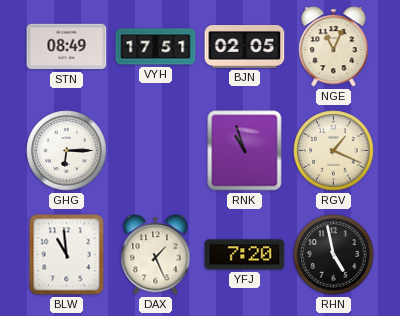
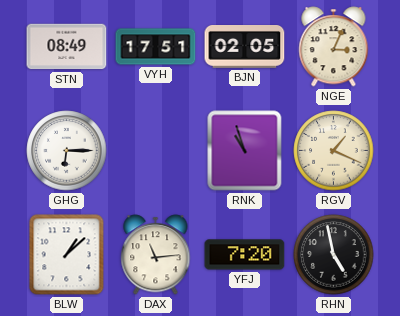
NGE: 11:04 -> 3:04
BLW: 10:59 -> 1:08
DAX: 1:26 -> 11:14
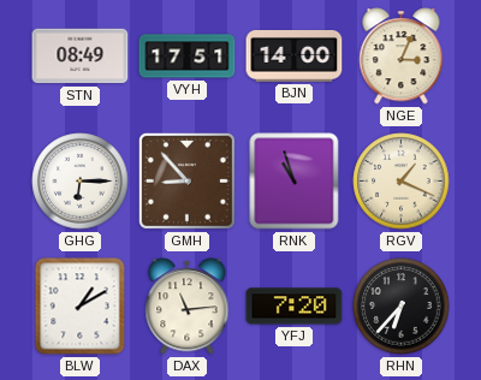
BJN: 02:05 -> 14:00
GMH: none -> 8:53
BLW: 1:08 -> 1:10
RHN: 4:58 -> 6:37
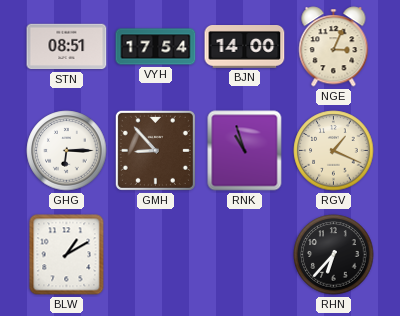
STN: 08:49 -> 08:51
VYH: 17:51 -> 17:54
DAX: 11:14 -> none
YFJ: 7:20 -> none
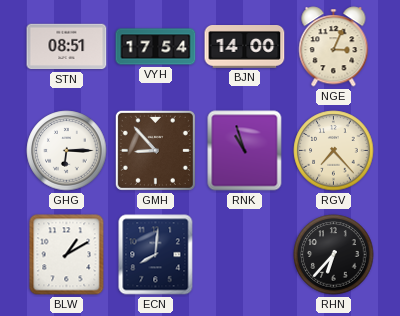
RGV: 1:19 -> 7:23
ECN: none -> 8:01
